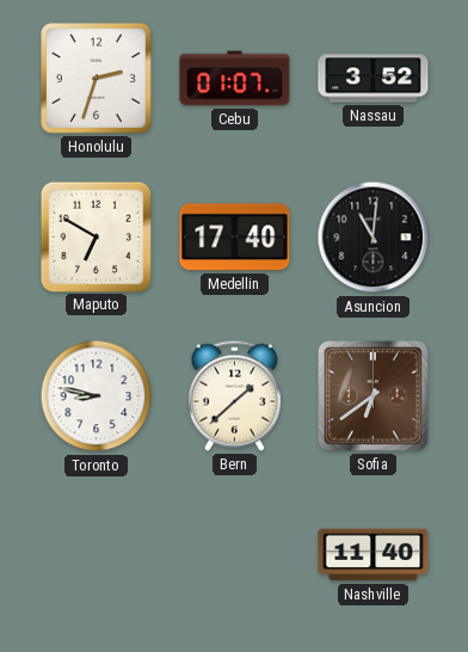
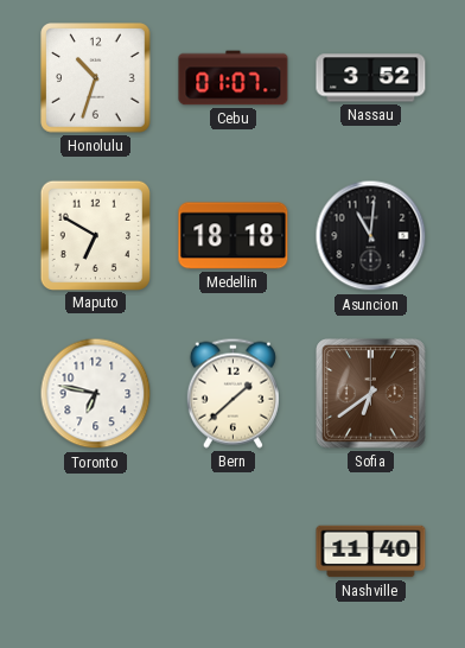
Honolulu: 2:33 -> 10:33
Medellin: 17:40 -> 18:18
Toronto: 8:47 -> 6:47
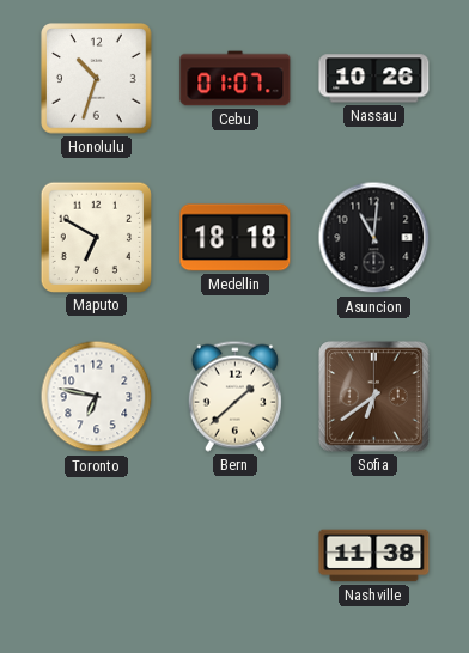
Nassau: 3:52 -> 10:26
Nashville: 11:40 -> 11:38
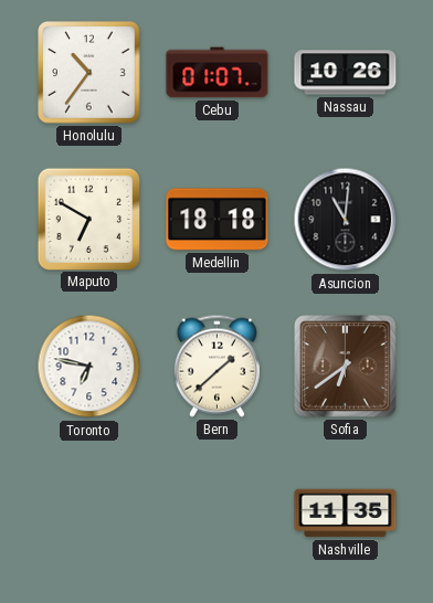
Honolulu: 10:33 -> 10:36
Nashville: 11:38 -> 11:35
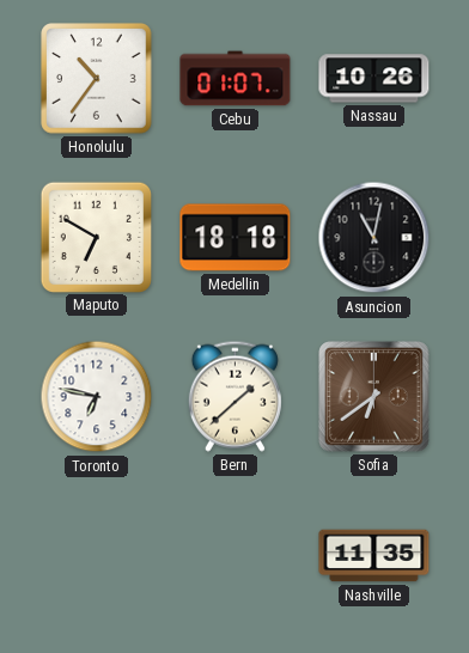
Asuncion: 11:01 -> 11:02
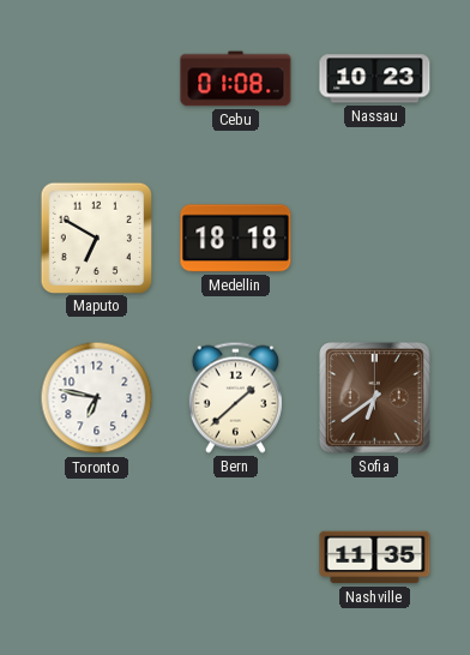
Honolulu: 10:36 -> none
Cebu: 01:07 -> 01:08
Nassau: 10:26 -> 10:23
Asuncion: 11:02 -> none
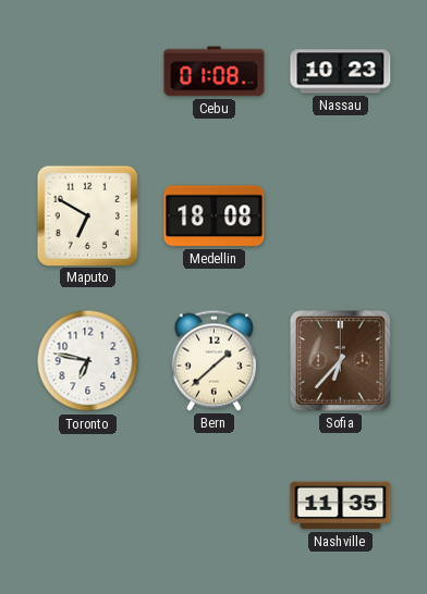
Medellin: 18:18 -> 18:08
Sofia: 6:39 -> 6:37
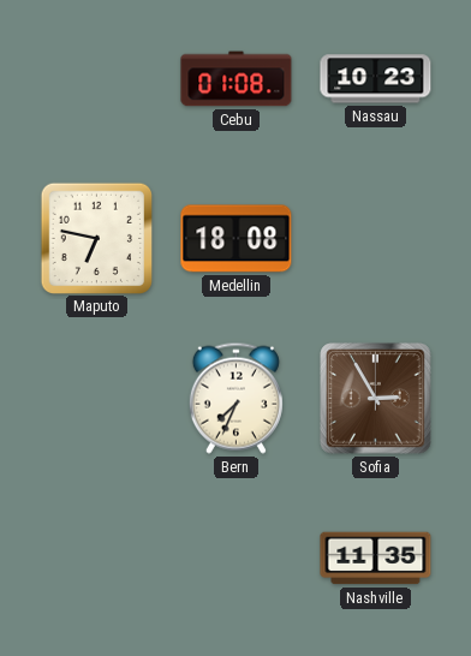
Maputo: 6:50 -> 6:47
Toronto: 6:47 -> none
Bern: 1:38 -> 7:34
Sofia: 6:37 -> 2:55
